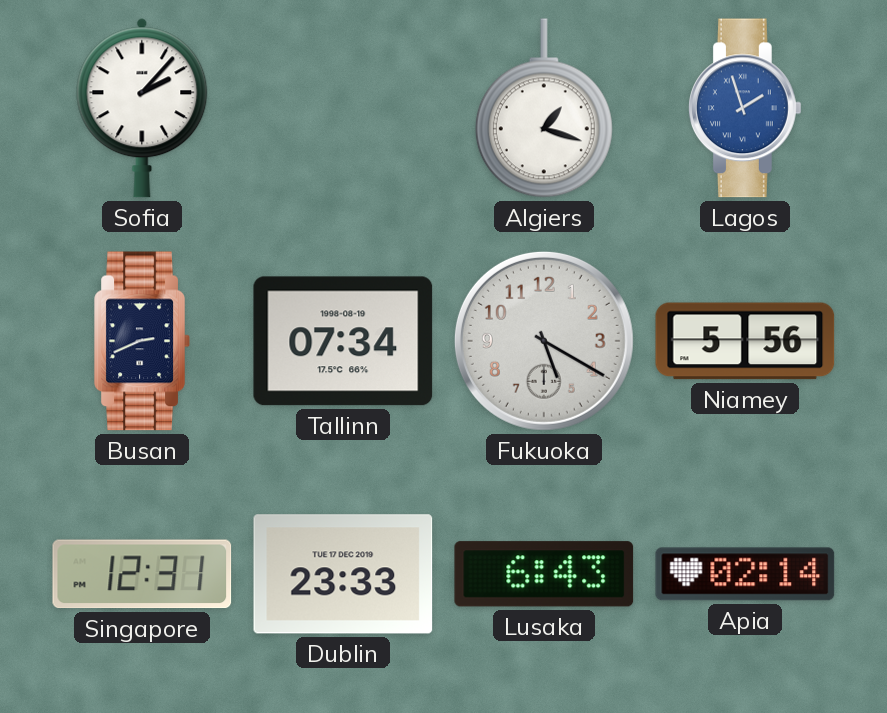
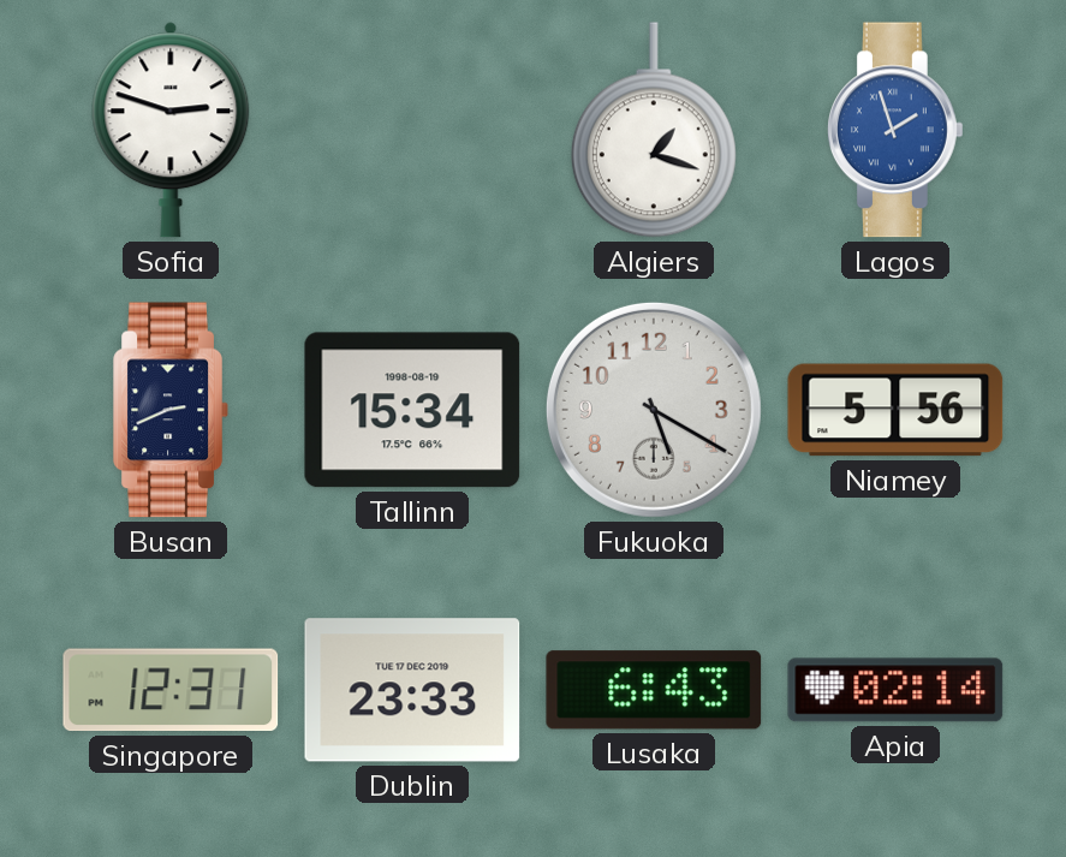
Sofia: 2:07 -> 2:48
Tallinn: 07:34 -> 15:34
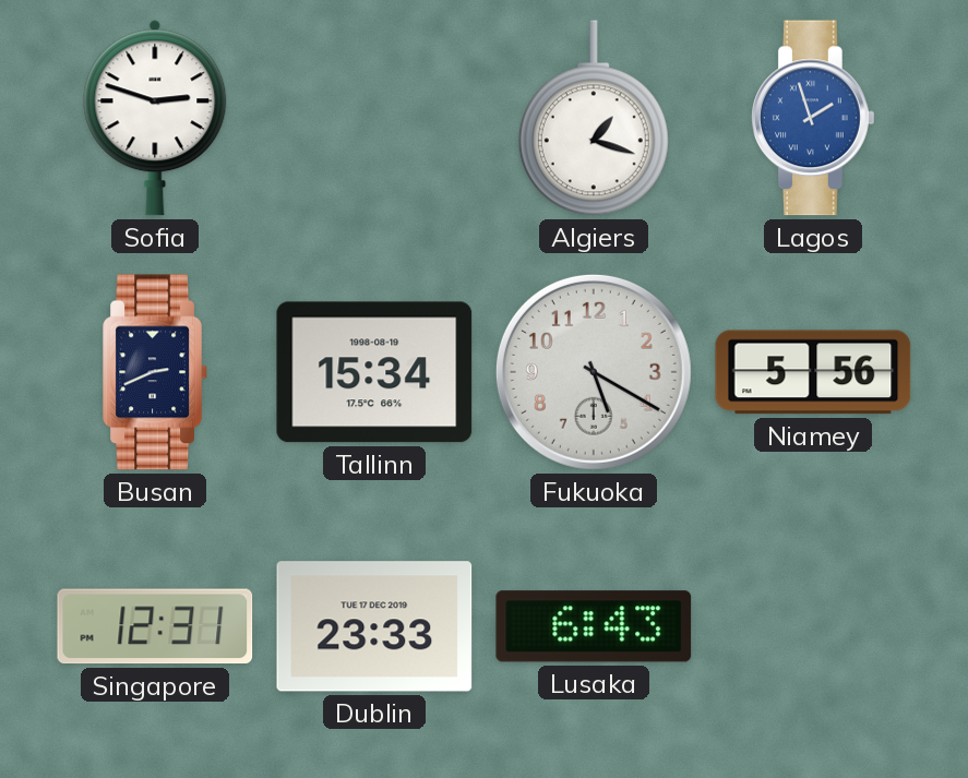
Apia: 02:14 -> none
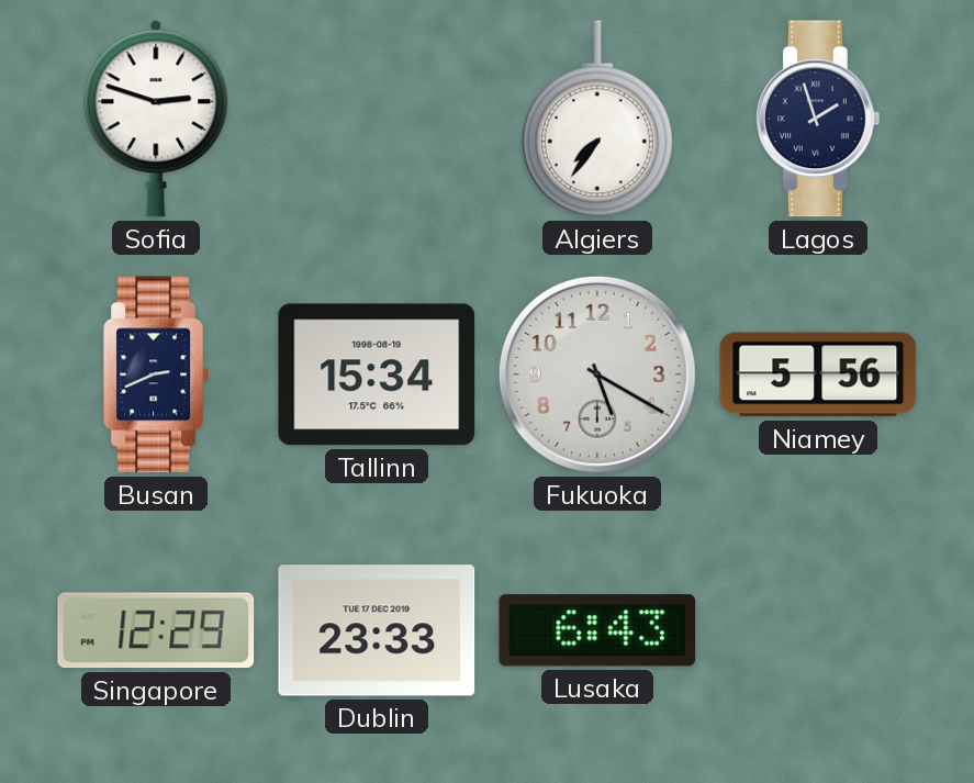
Algiers: 1:18 -> 7:36
Lagos dial: blue -> navy
Singapore: 12:31 -> 12:29
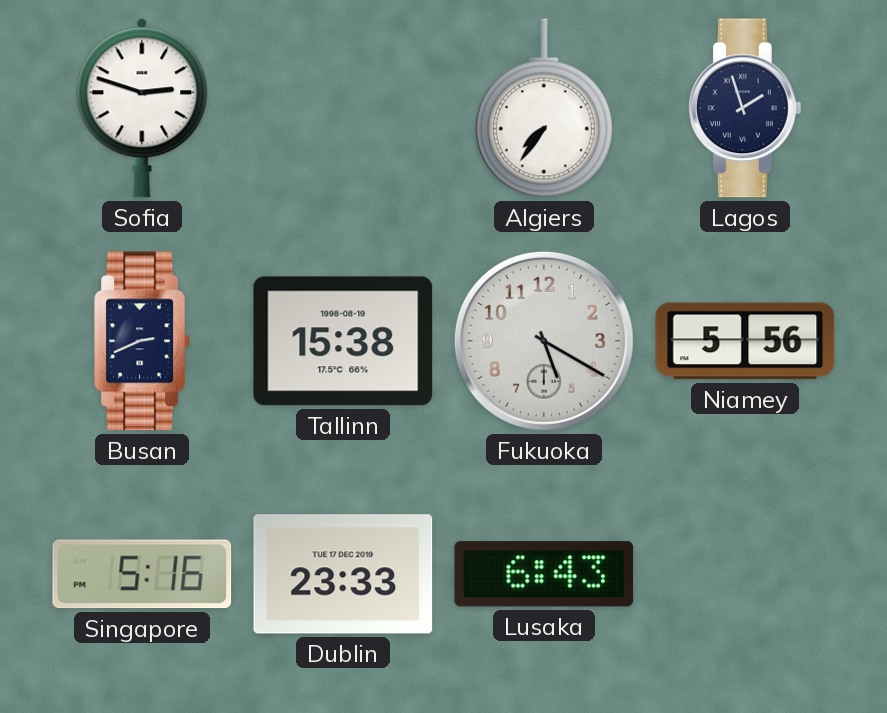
Tallinn: 15:34 -> 15:38
Singapore: 12:29 -> 5:16
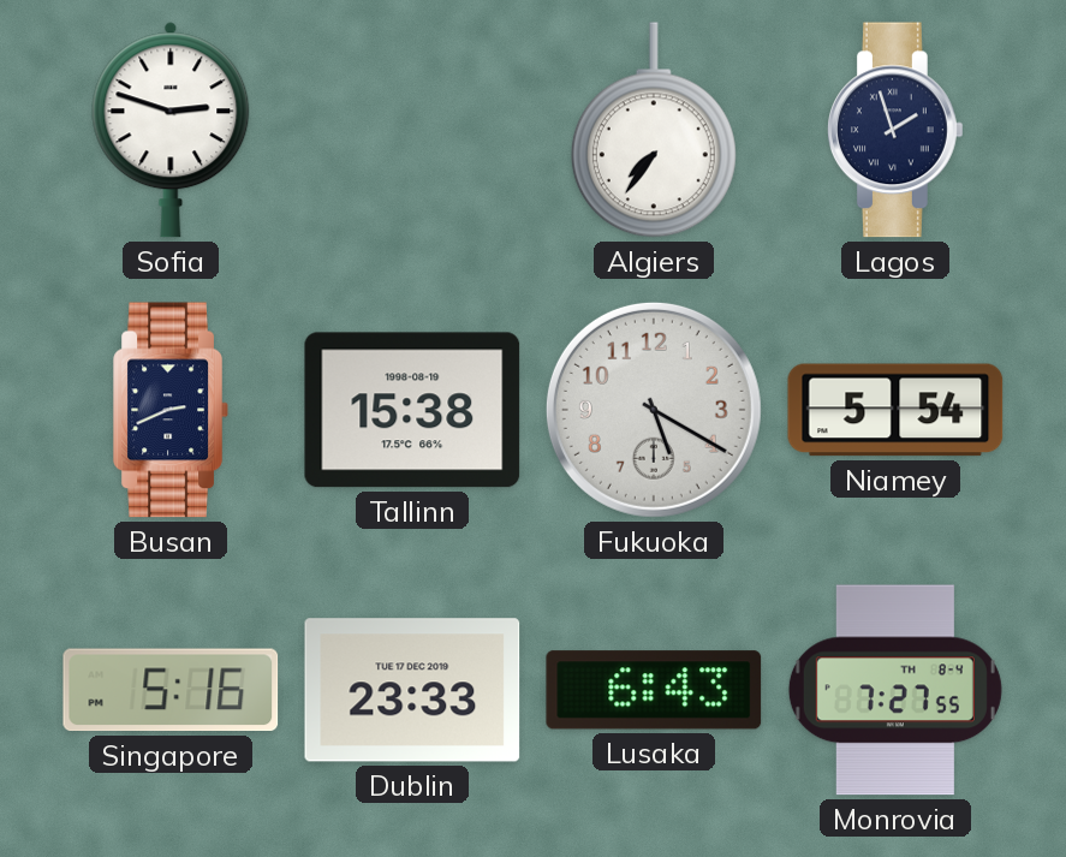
Niamey: 5:56 -> 5:54
Monrovia: none -> 7:27
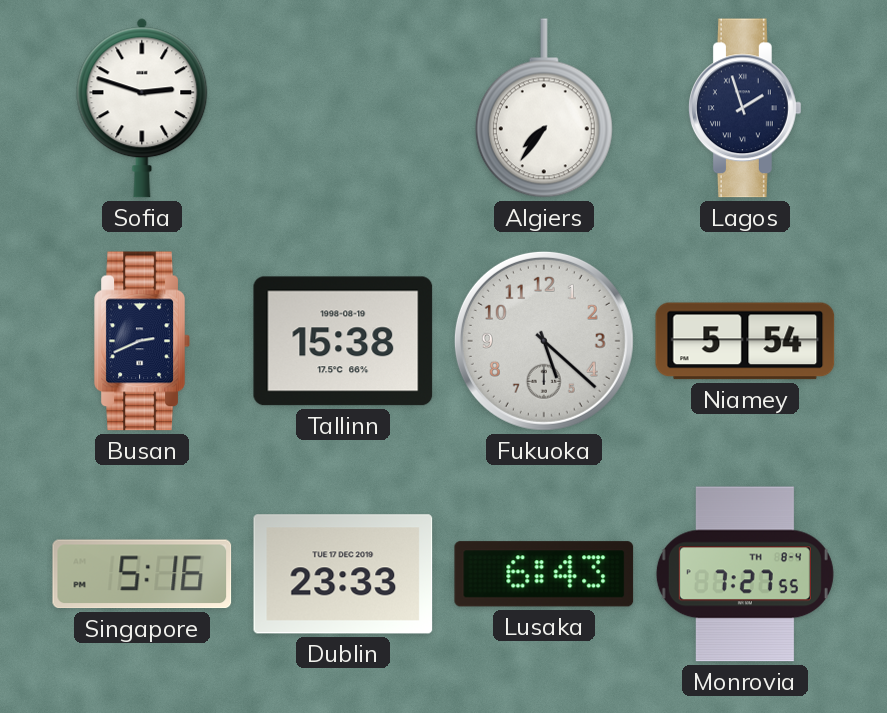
Fukuoka: 5:20 -> 5:22
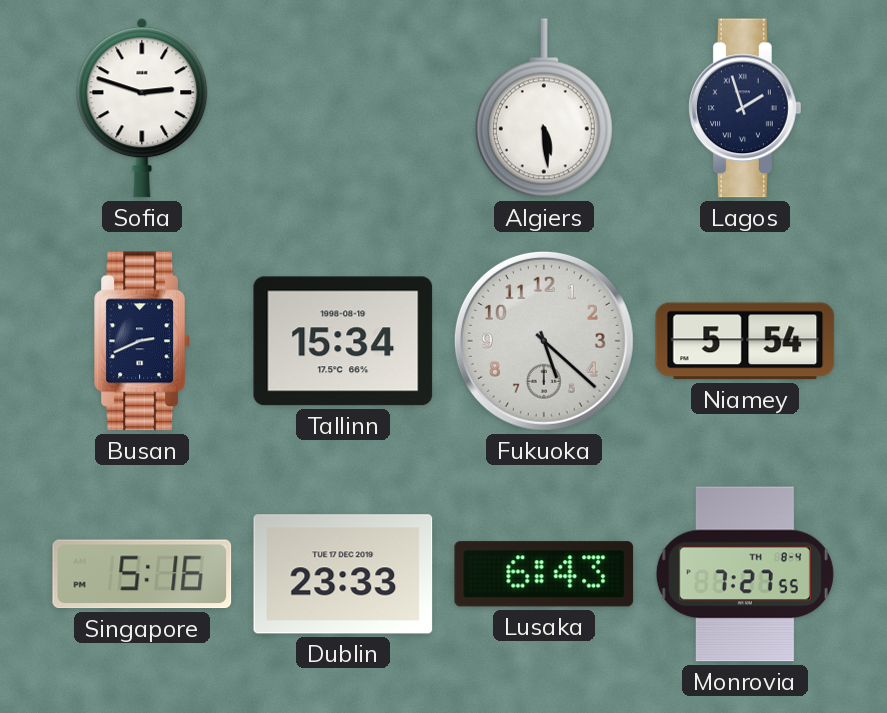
Algiers: 7:36 -> 5:29
Tallinn: 15:38 -> 15:34
